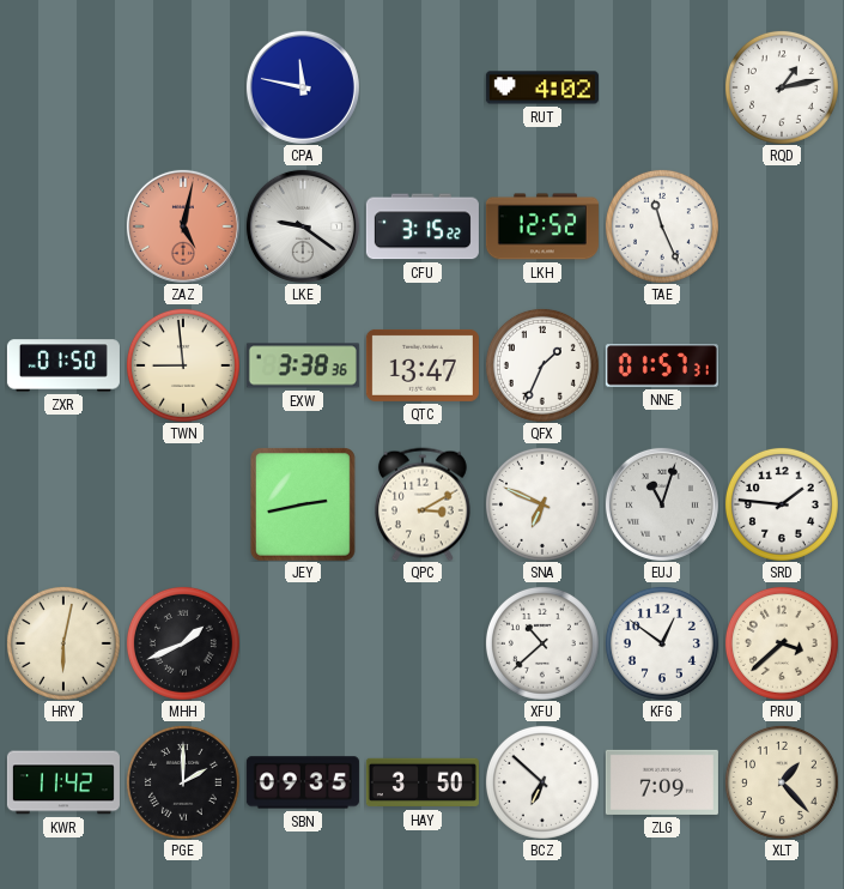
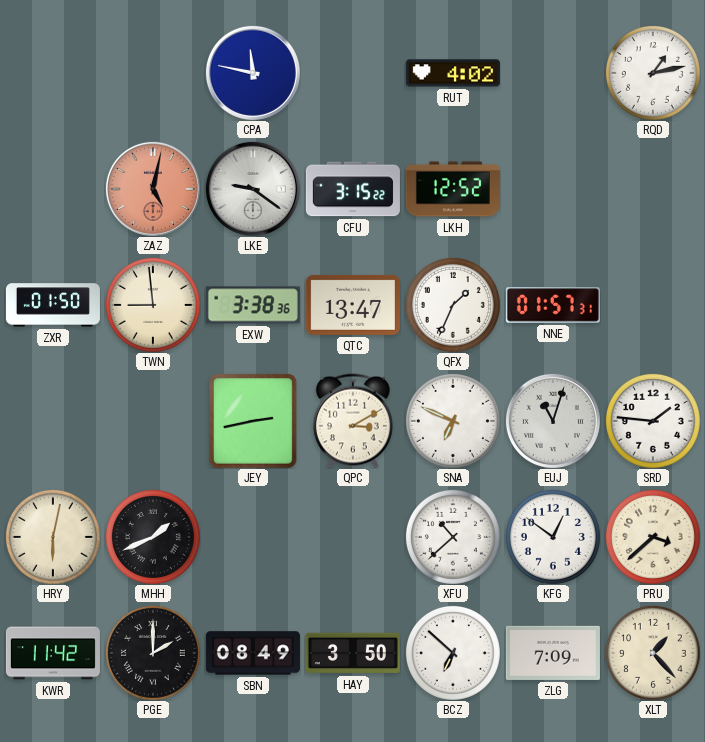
TAE: 11:26 -> none
SBN: 09:35 -> 08:49
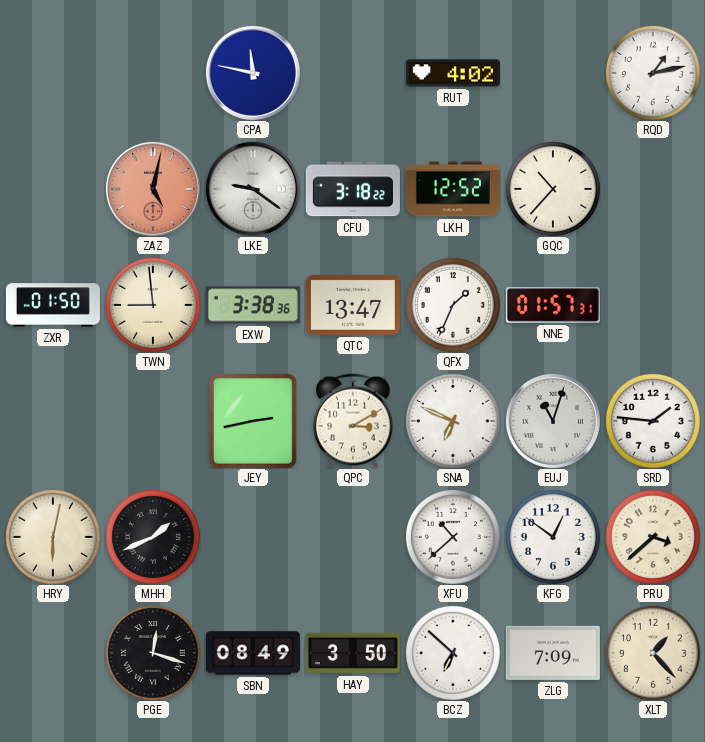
CFU: 3:15 -> 3:18
GQC: none -> 10:37
KWR: 11:42 -> none
PGE: 2:00 -> 12:18
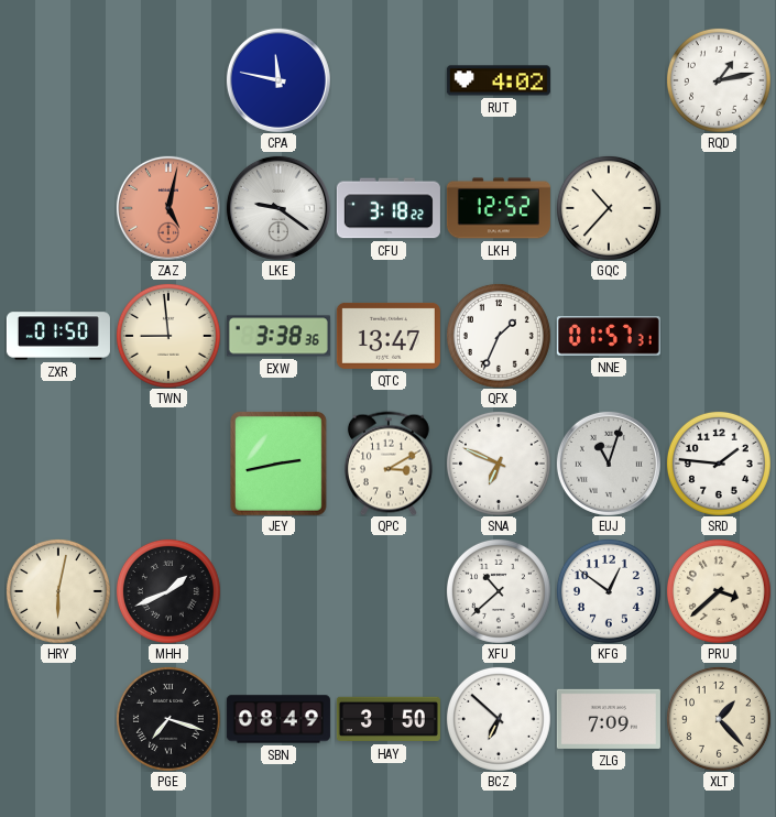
PGE: 12:18 -> 7:18
